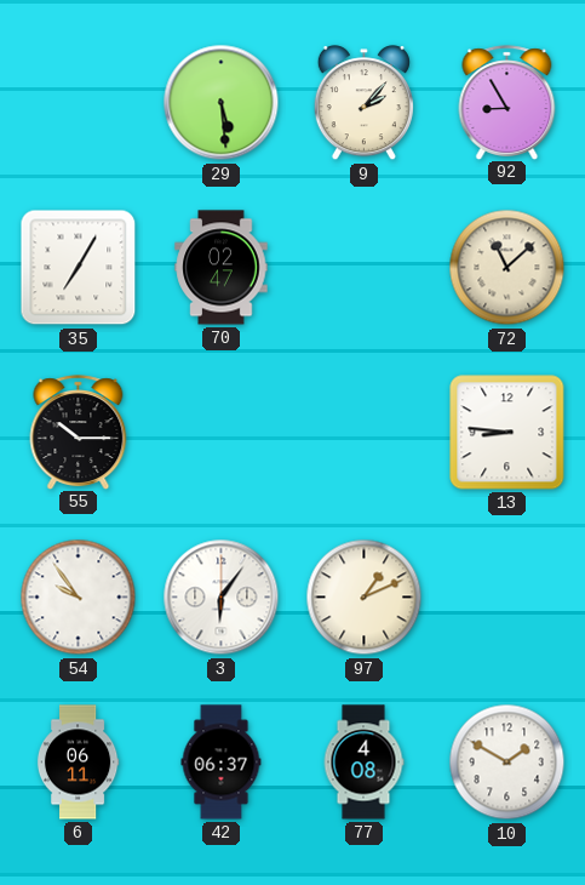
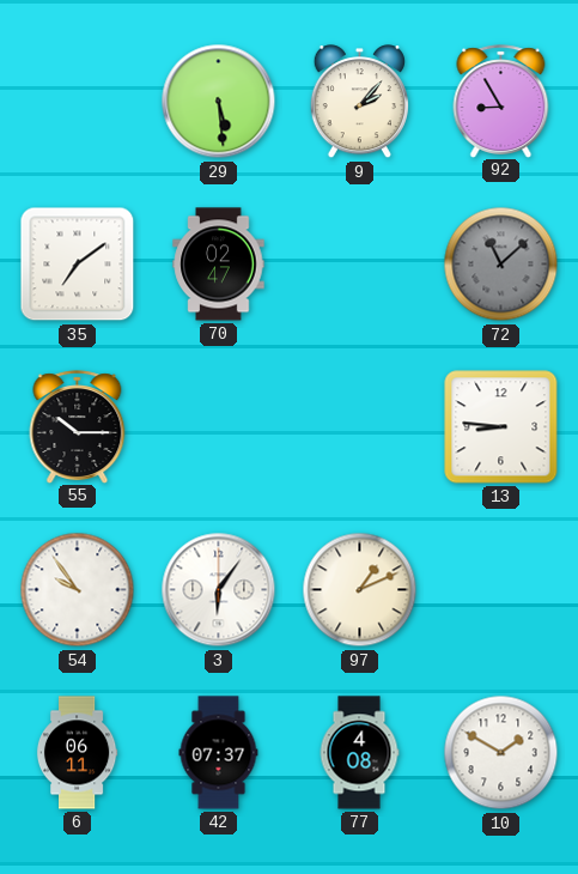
35: 7:05 -> 7:09
72 dial: cream -> grey
42: 06:37 -> 07:37
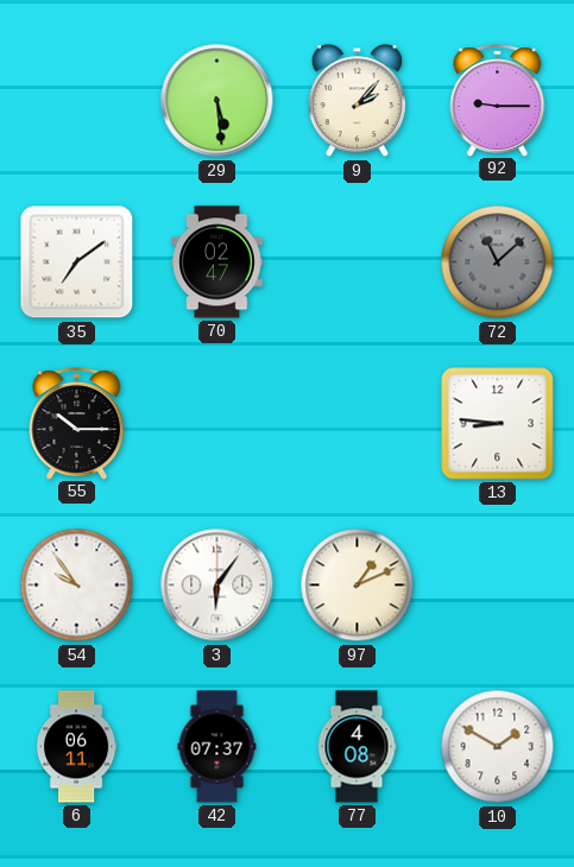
92: 8:55 -> 9:15
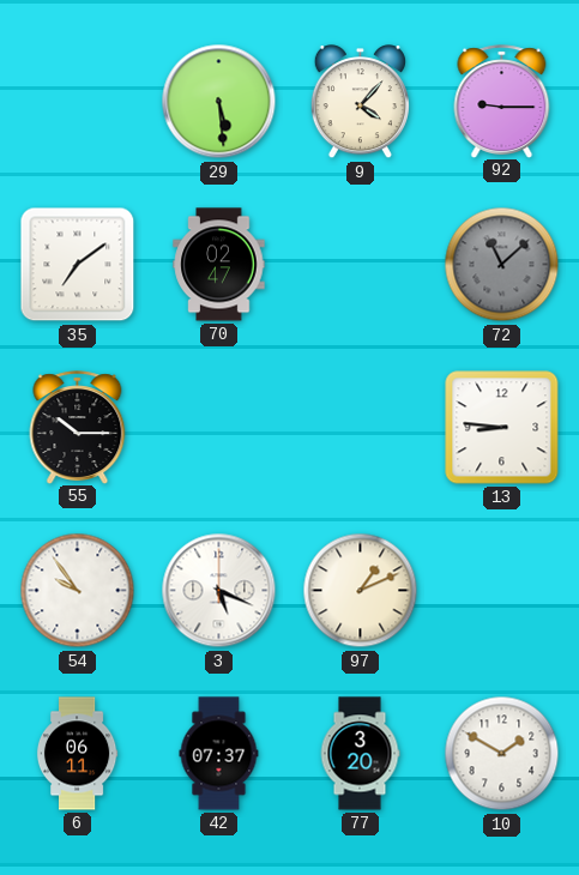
9: 2:07 -> 4:07
3: 6:06 -> 5:19
77: 4:08 -> 3:20
